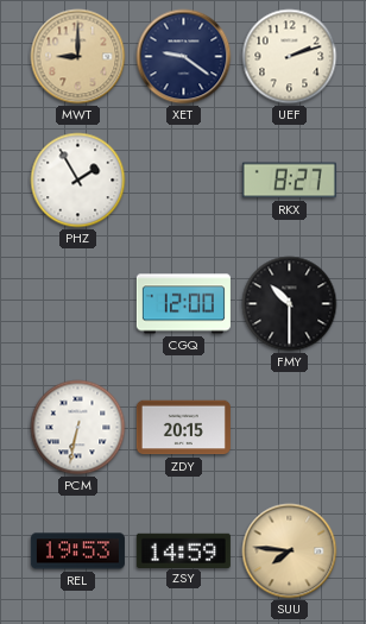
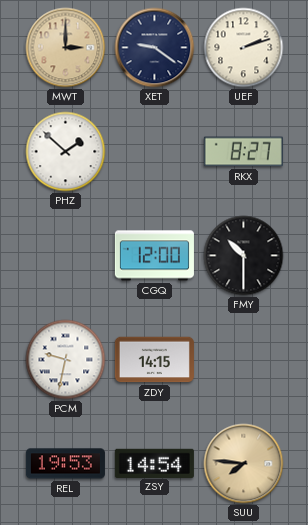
MWT: 9:00 -> 3:00
PHZ: 1:55 -> 1:52
PCM: 6:32 -> 9:32
ZDY: 20:15 -> 14:15
ZSY: 14:59 -> 14:54
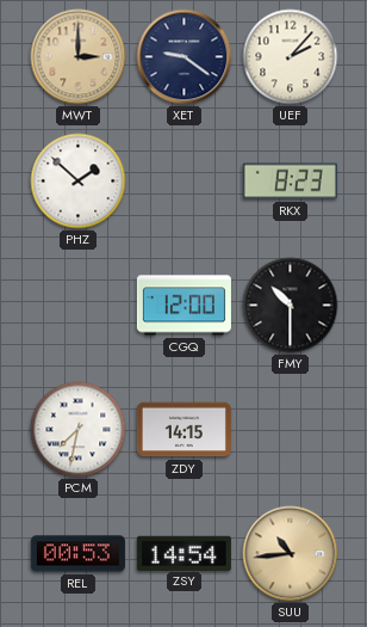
UEF: 2:12 -> 2:07
RKX: 8:27 -> 8:23
PCM: 9:32 -> 7:32
REL: 19:53 -> 00:53
SUU: 7:46 -> 10:44
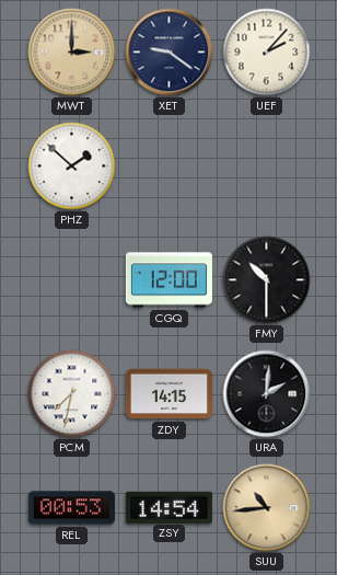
RKX: 8:23 -> none
URA: none -> 2:01
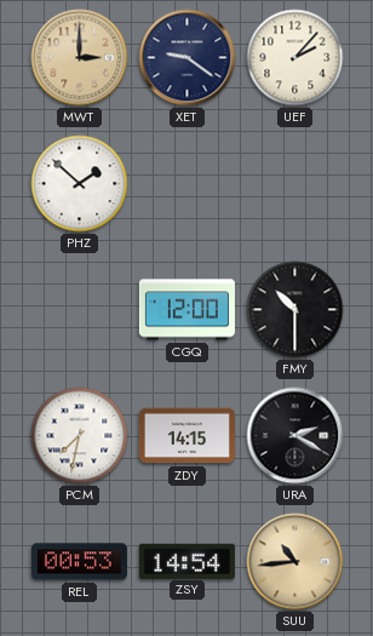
URA: 2:01 -> 2:20
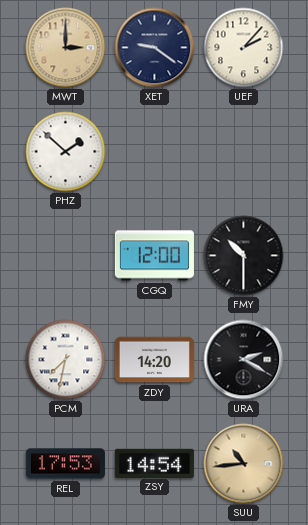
ZDY: 14:15 -> 14:20
REL: 00:53 -> 17:53
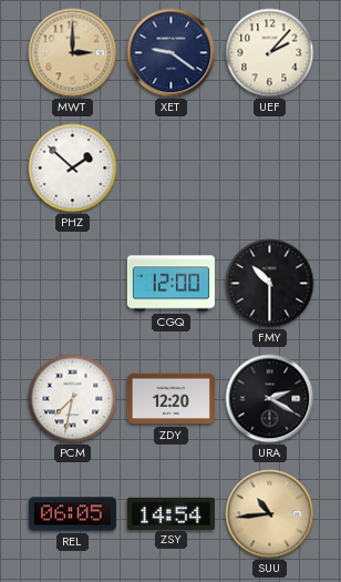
ZDY: 14:20 -> 12:20
REL: 17:53 -> 06:05
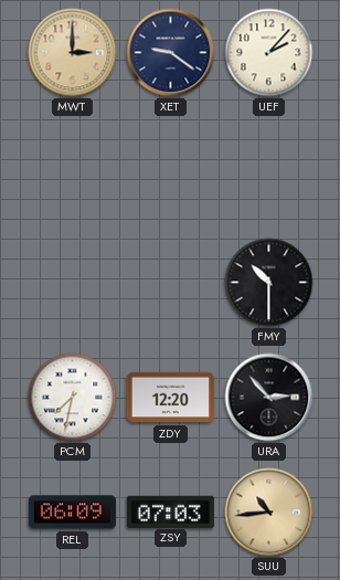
PHZ: 1:52 -> none
CGQ: 12:00 -> none
URA: 2:20 -> 2:53
REL: 06:05 -> 06:09
ZSY: 14:54 -> 07:03
